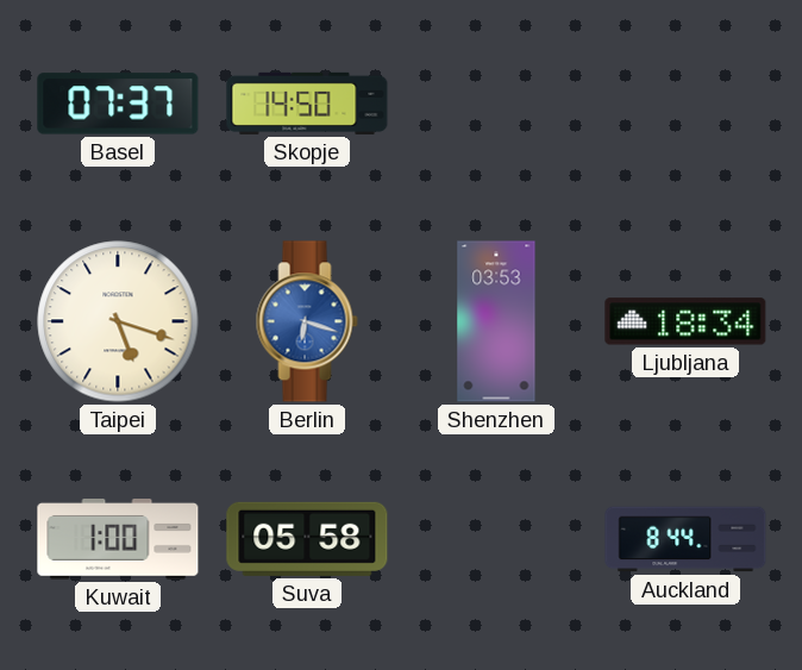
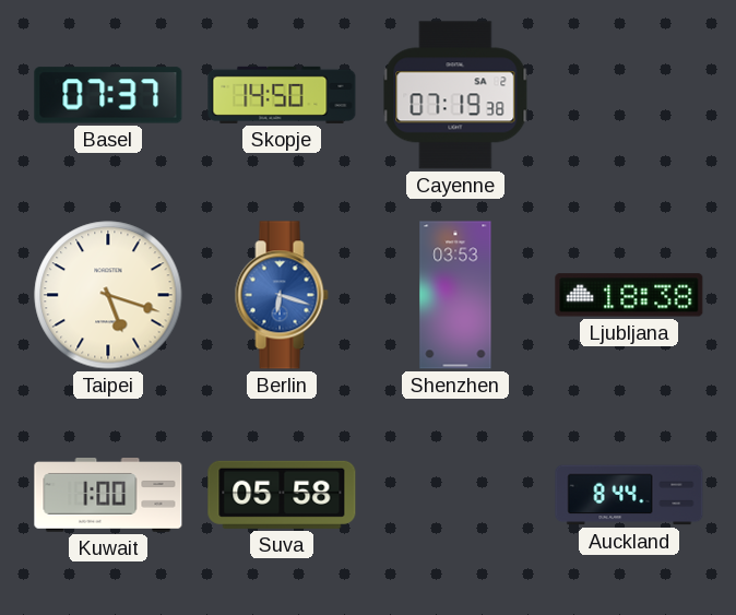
Cayenne: none -> 07:19
Ljubljana: 18:34 -> 18:38
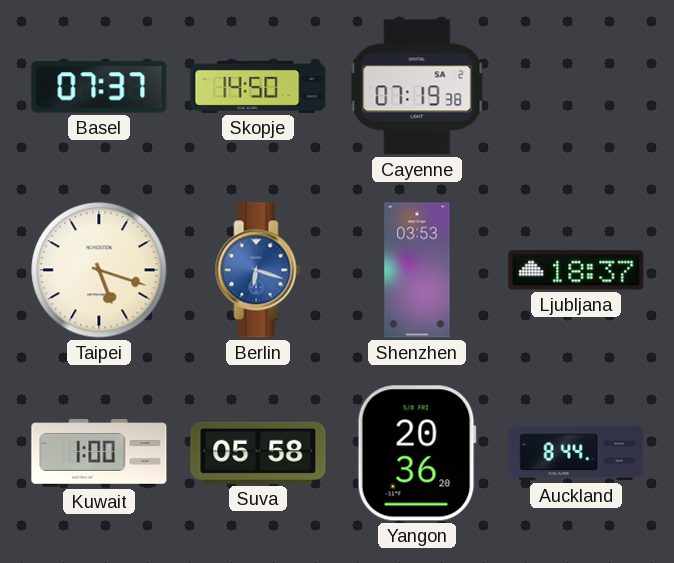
Ljubljana: 18:38 -> 18:37
Yangon: none -> 20:36
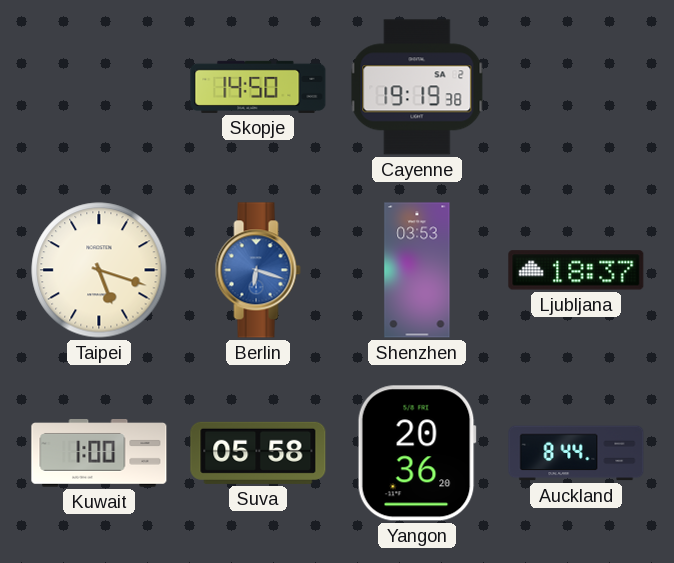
Basel: 07:37 -> none
Cayenne: 07:19 -> 19:19
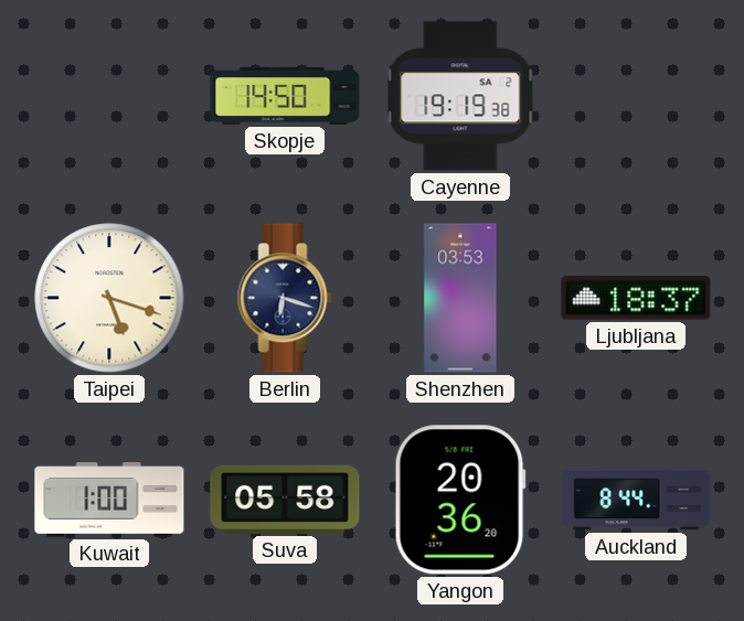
Berlin dial: blue -> navy
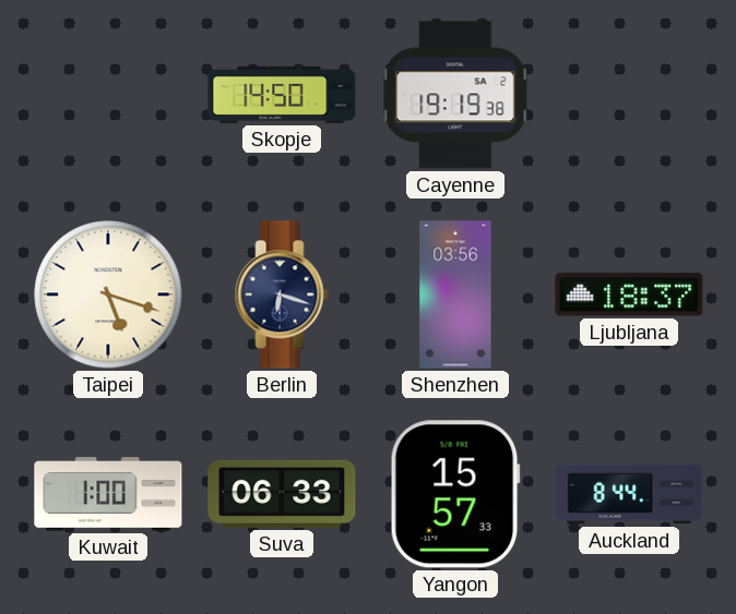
Shenzhen: 03:53 -> 03:56
Suva: 05:58 -> 06:33
Yangon: 20:36 -> 15:57
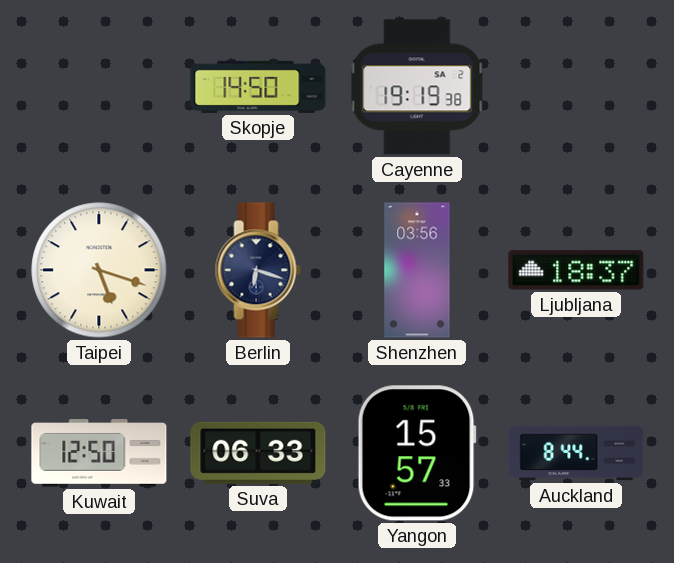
Kuwait: 1:00 -> 12:50
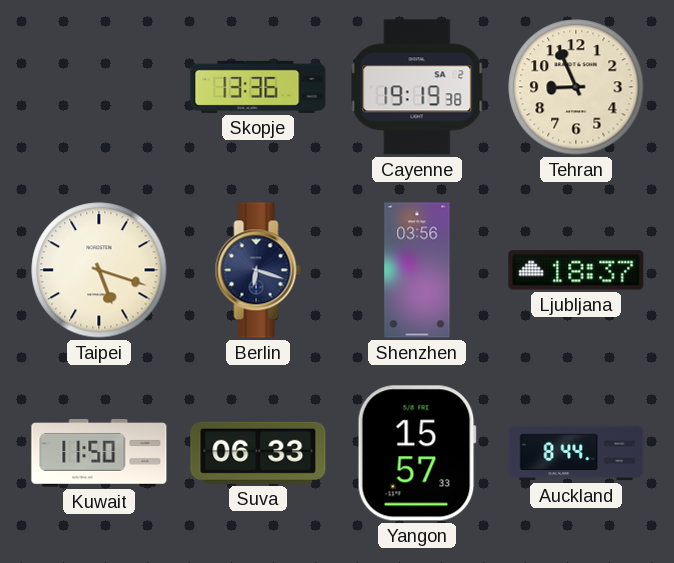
Skopje: 14:50 -> 13:36
Tehran: none -> 8:56
Kuwait: 12:50 -> 11:50
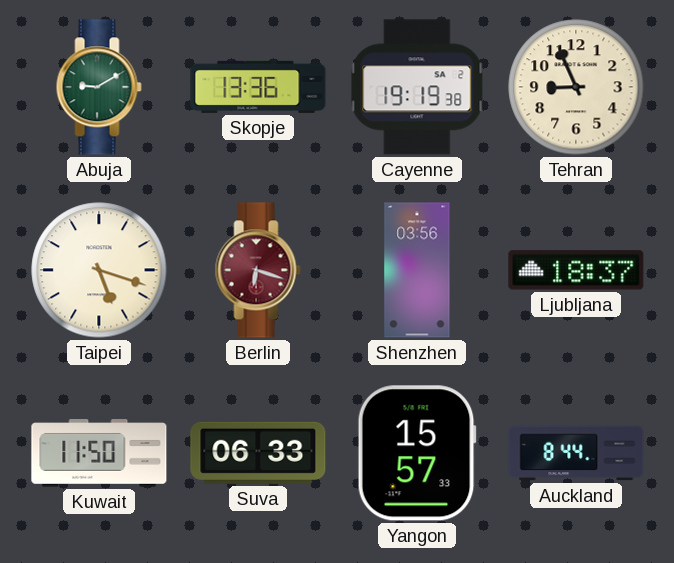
Abuja: none -> 9:10
Berlin dial: navy -> burgundy
